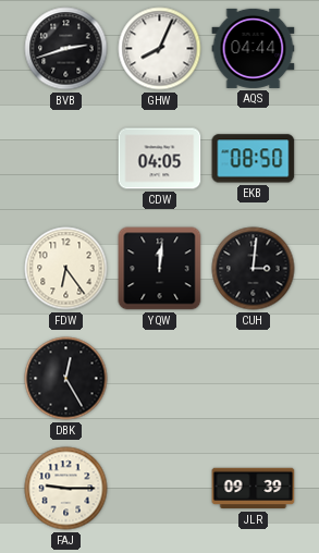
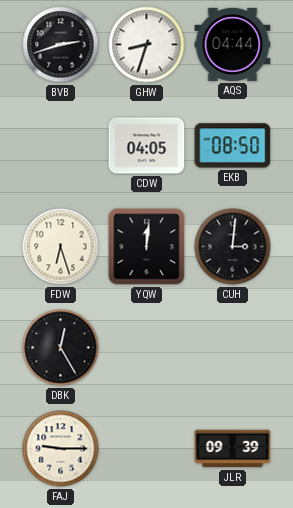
GHW: 8:04 -> 8:33
FDW: 6:24 -> 6:27
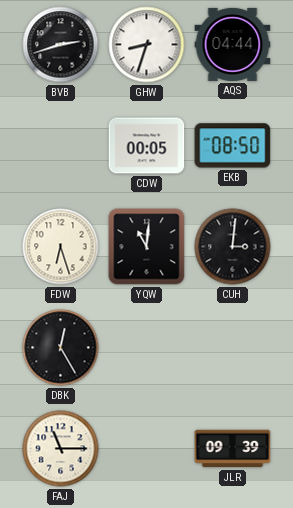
CDW: 04:05 -> 00:05
YQW: 12:01 -> 11:01
FAJ: 9:15 -> 11:15
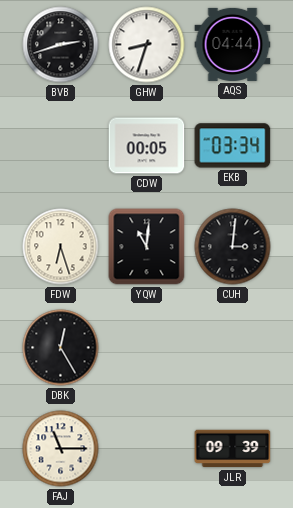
EKB: 08:50 -> 03:34
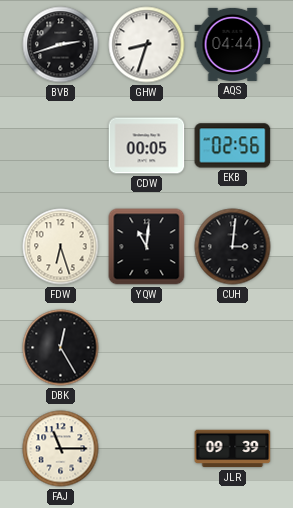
EKB: 03:34 -> 02:56
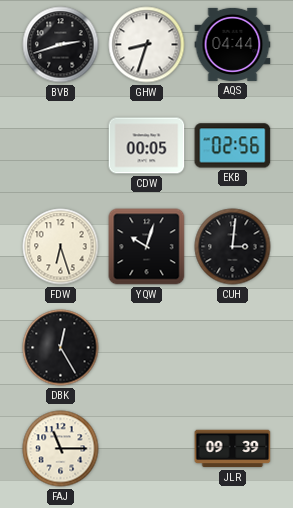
YQW: 11:01 -> 10:03
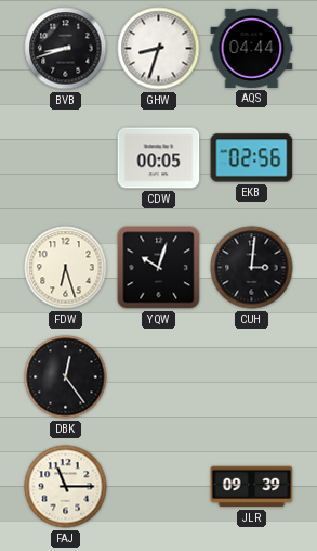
BVB: 2:42 -> 8:42
DBK: 12:25 -> 12:24
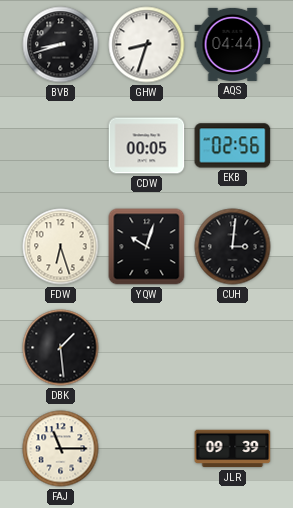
DBK: 12:24 -> 1:29
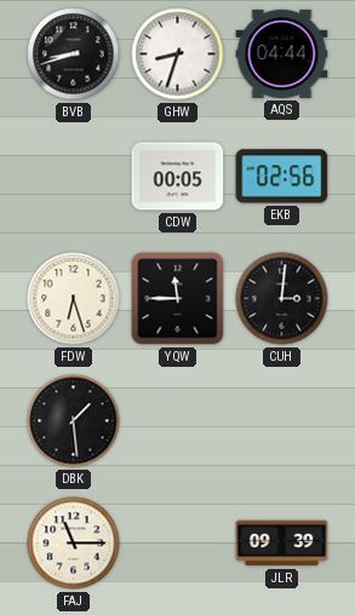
YQW: 10:03 -> 11:45
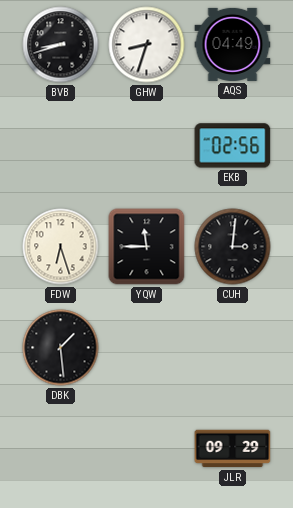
AQS: 04:44 -> 04:49
CDW: 00:05 -> none
FAJ: 11:15 -> none
JLR: 09:39 -> 09:29
